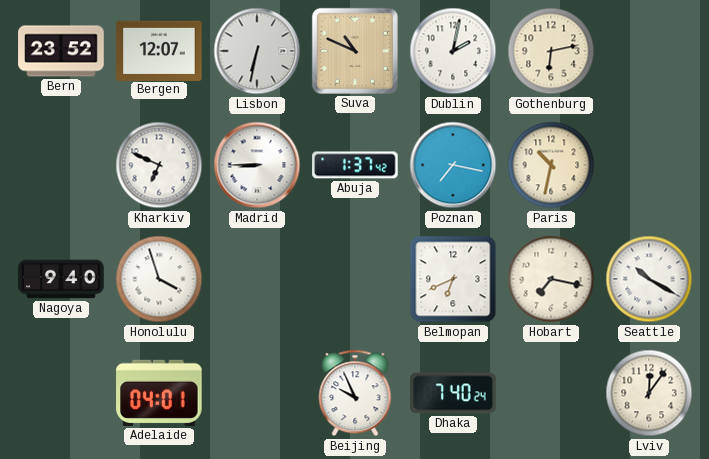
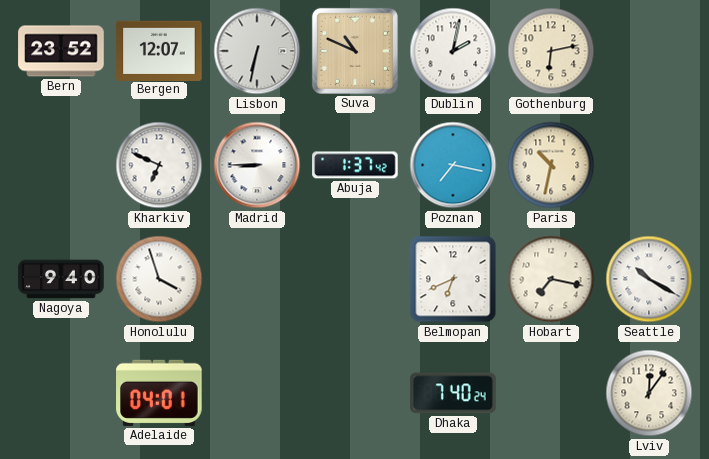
Beijing: 9:56 -> none
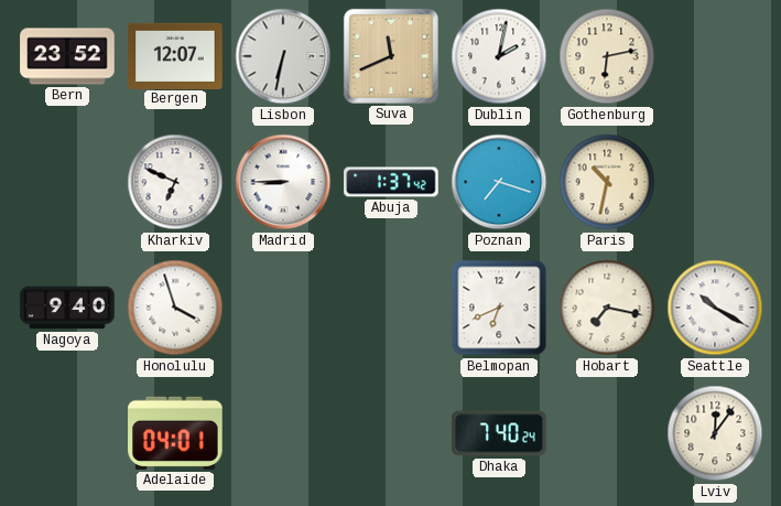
Suva: 10:49 -> 11:41
Poznan: 7:17 -> 7:18
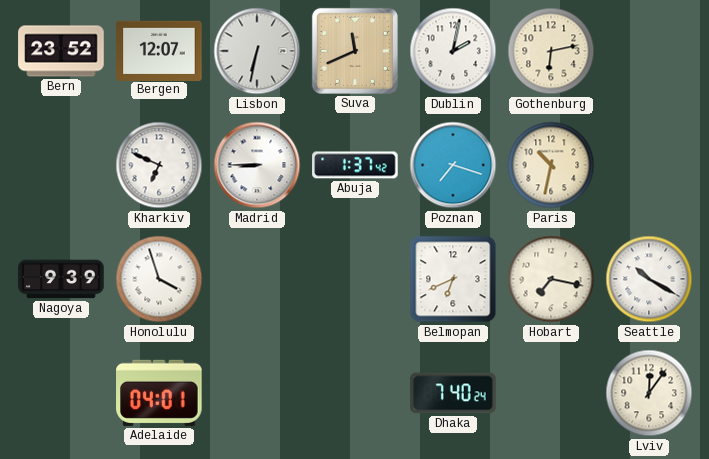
Nagoya: 9:40 -> 9:39
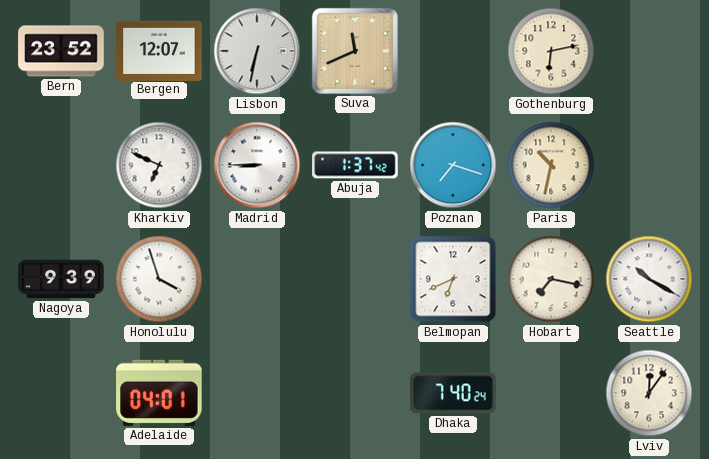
Dublin: 2:02 -> none
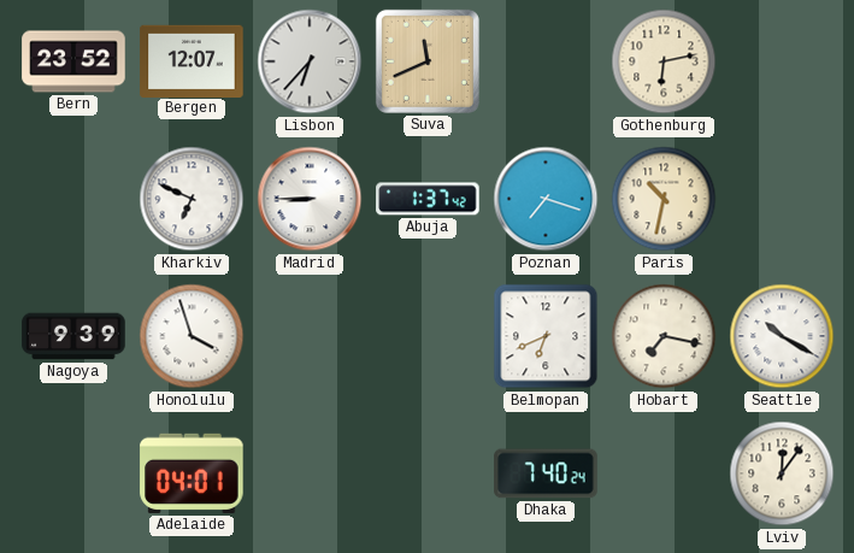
Lisbon: 6:32 -> 6:37
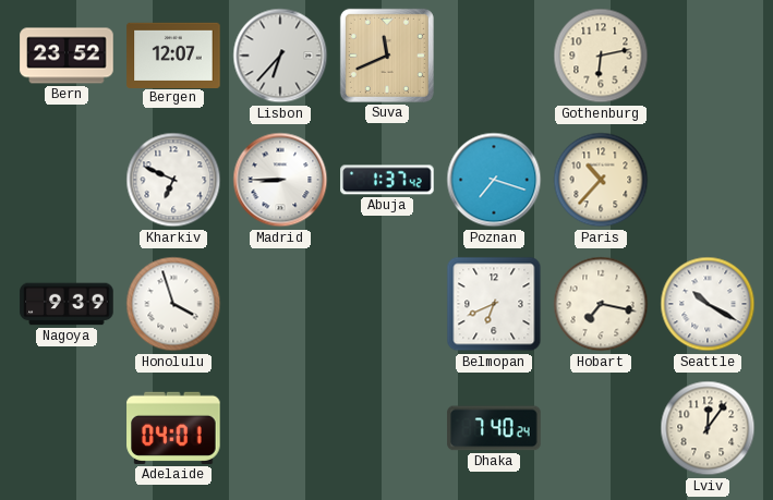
Paris: 10:32 -> 10:37
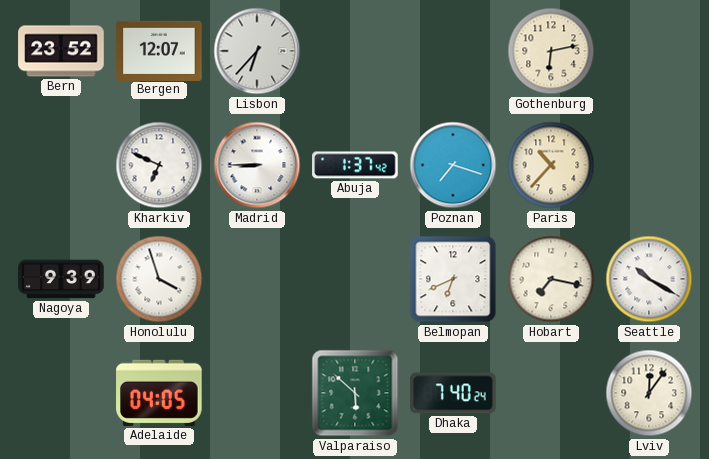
Suva: 11:41 -> none
Adelaide: 04:01 -> 04:05
Valparaiso: none -> 5:52
